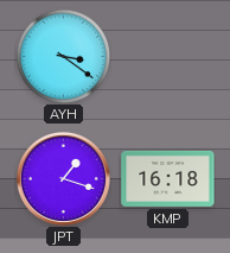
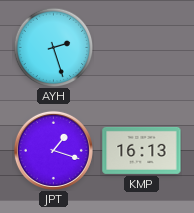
AYH: 3:21 -> 2:27
KMP: 16:18 -> 16:13
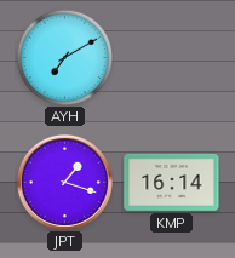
AYH: 2:27 -> 7:10
KMP: 16:13 -> 16:14
